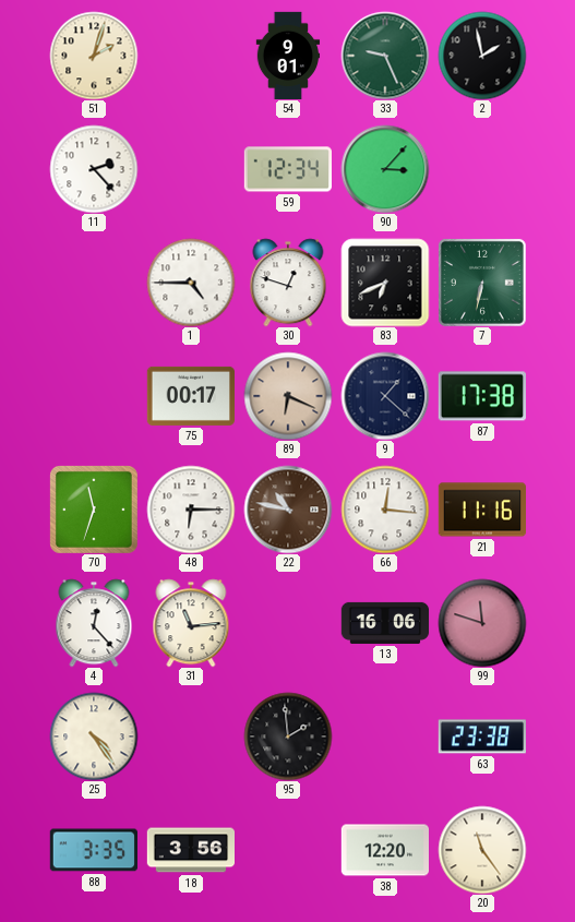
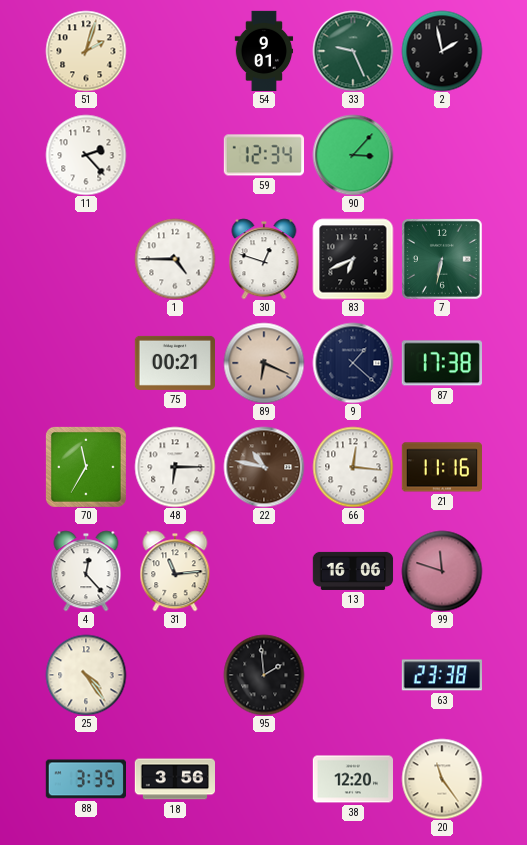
75: 00:17 -> 00:21
70: 11:33 -> 11:35
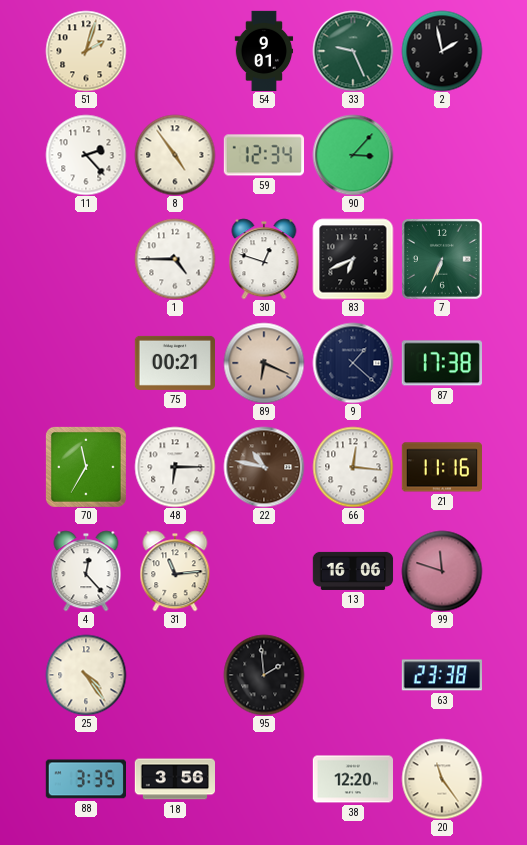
8: none -> 4:54
7: 6:32 -> 6:34
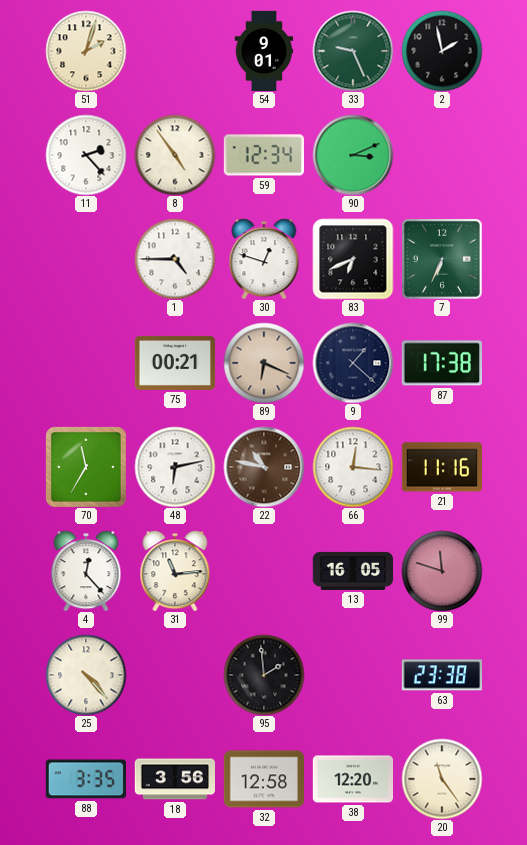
90: 3:07 -> 3:11
48: 6:15 -> 6:13
13: 16:06 -> 16:05
25: 4:24 -> 4:23
32: none -> 12:58
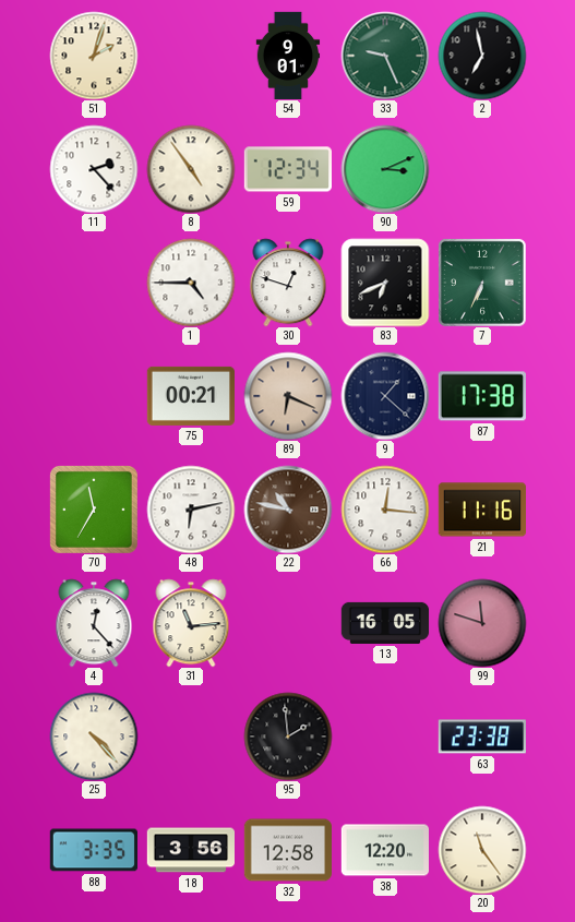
2: 1:58 -> 6:58
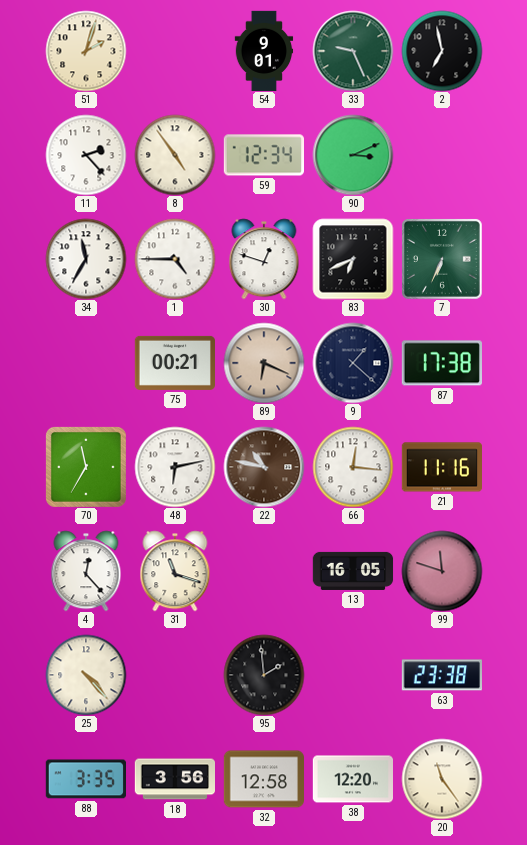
34: none -> 11:35
31: 11:14 -> 11:18
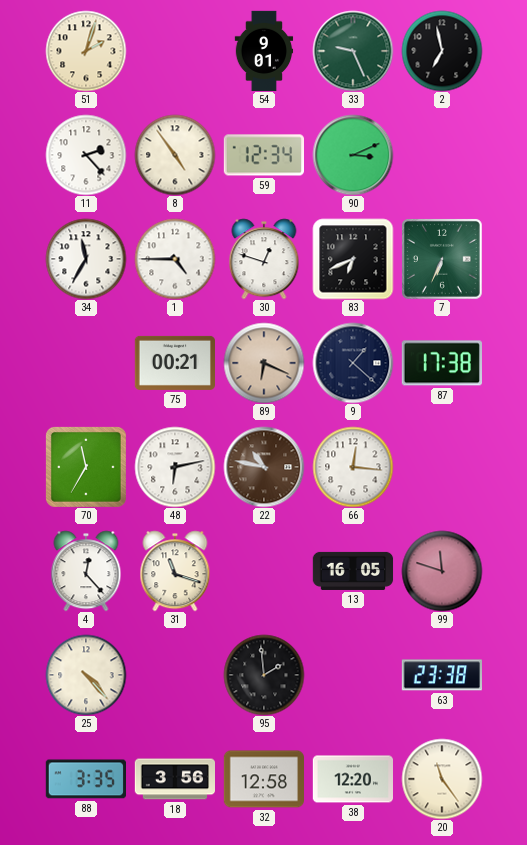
21: 11:16 -> none
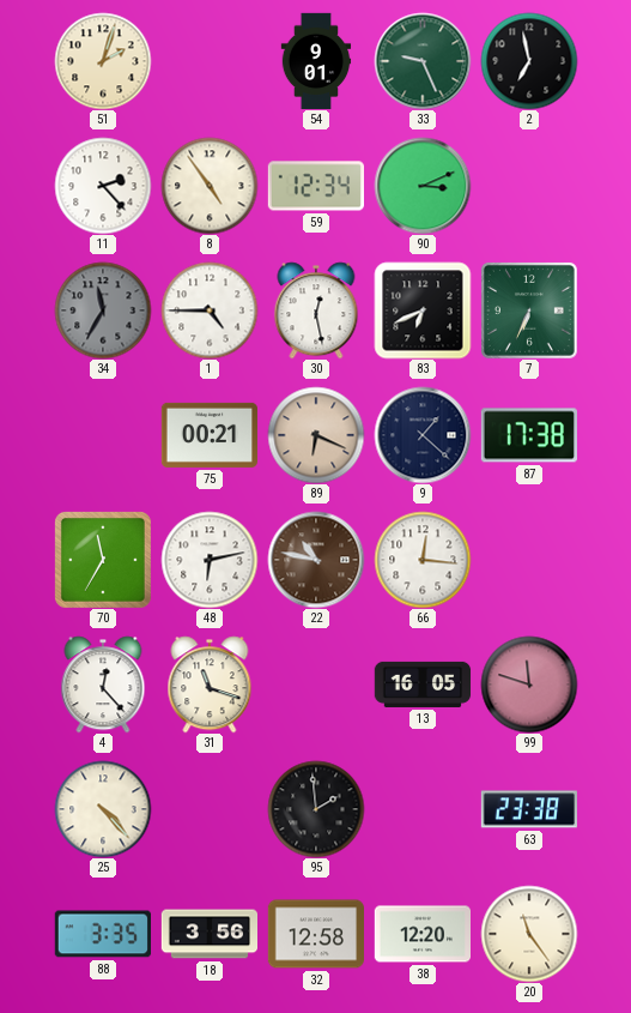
34 dial: white -> grey
30: 12:48 -> 12:28
